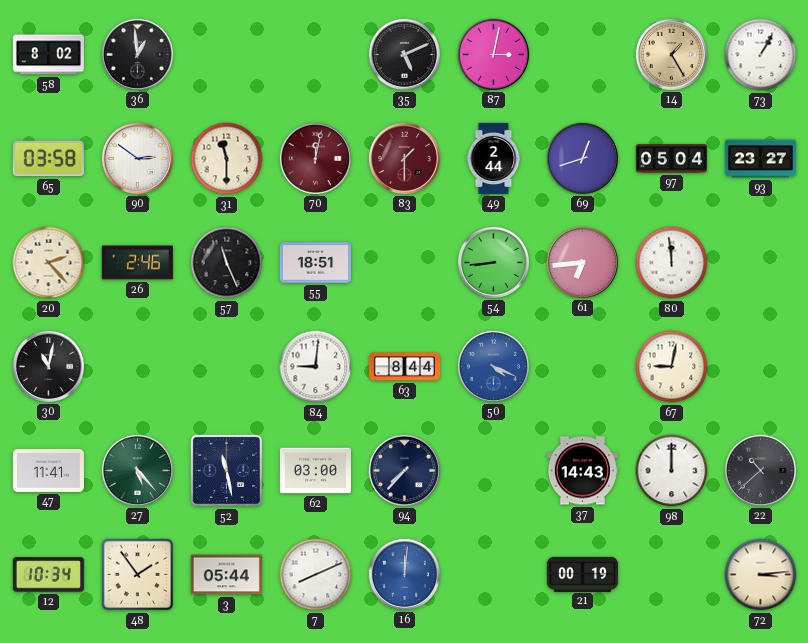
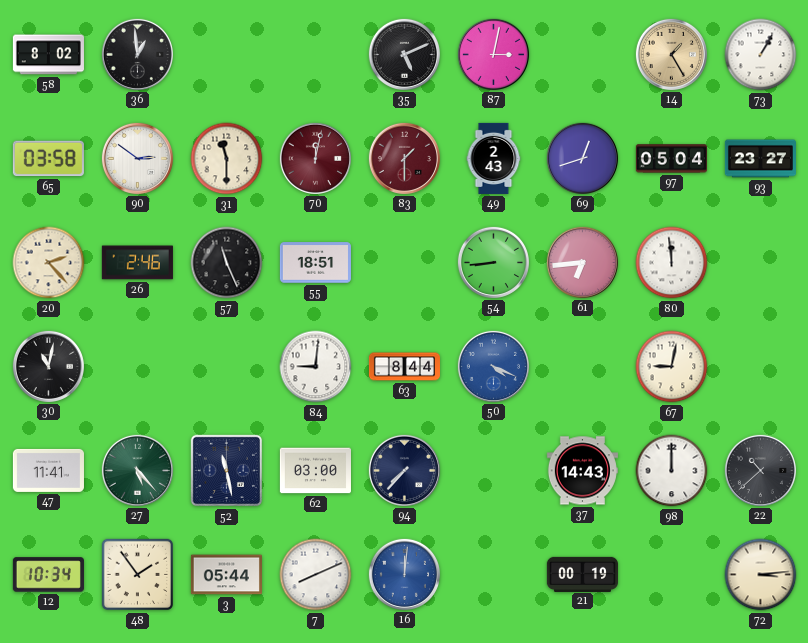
49: 2:44 -> 2:43
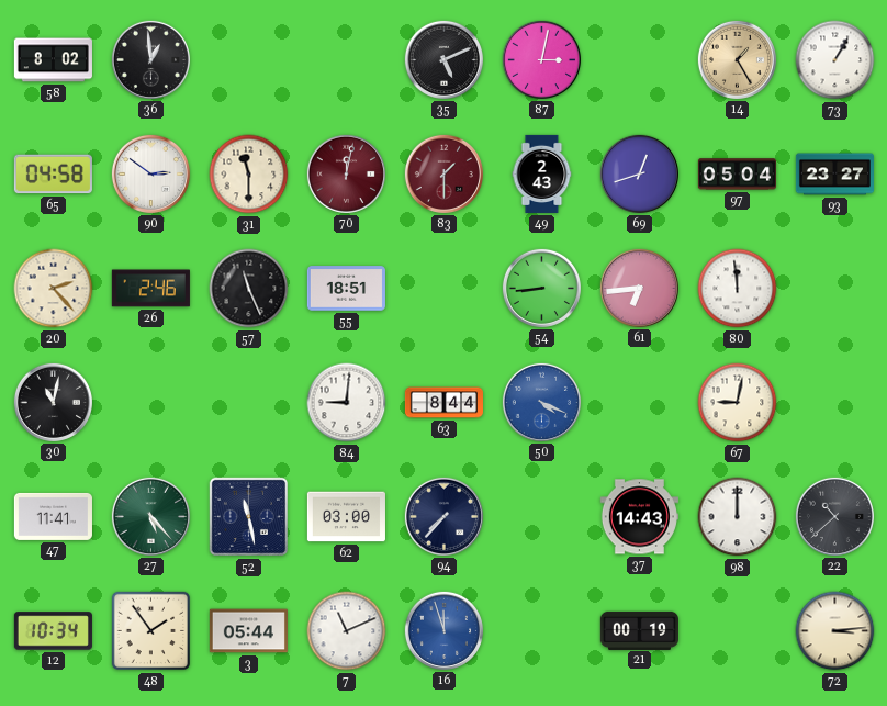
65: 03:58 -> 04:58
7: 8:11 -> 11:11
16: 12:01 -> 11:57
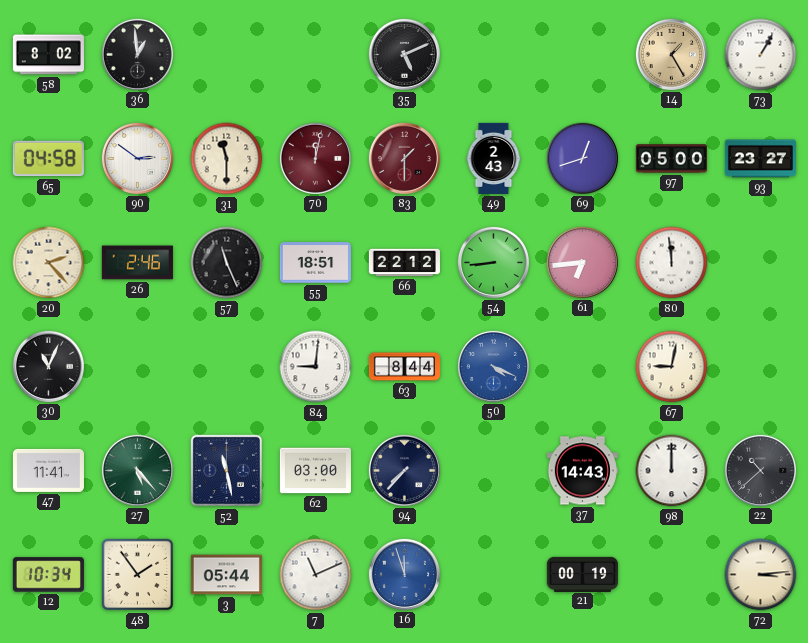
87: 3:02 -> none
97: 05:04 -> 05:00
66: none -> 22:12
30: 11:02 -> 11:04
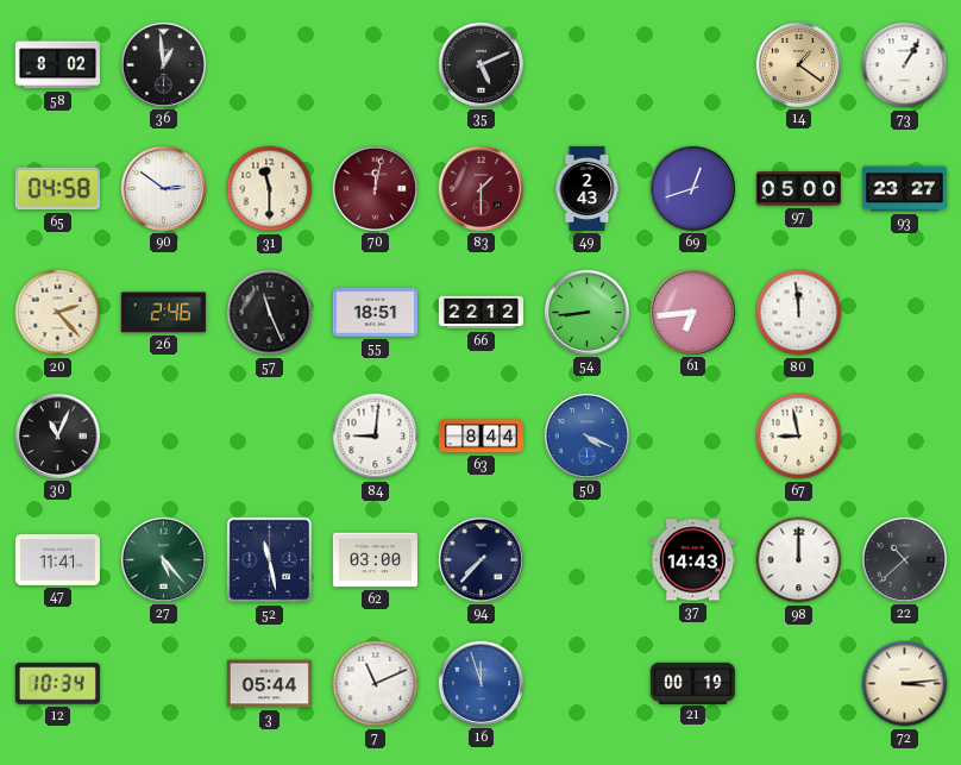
14: 1:25 -> 1:21
67: 9:02 -> 8:58
48: 1:54 -> none
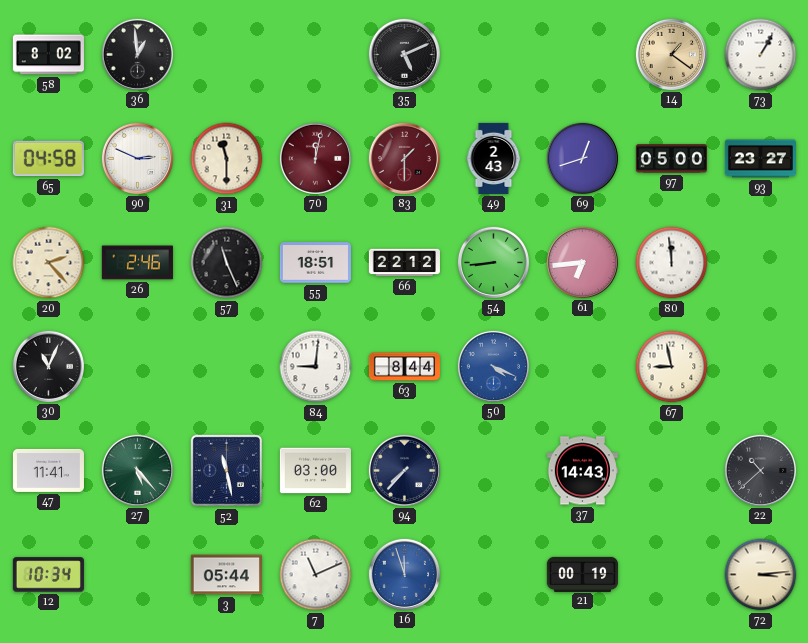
90: 2:51 -> 2:49
98: 12:00 -> none
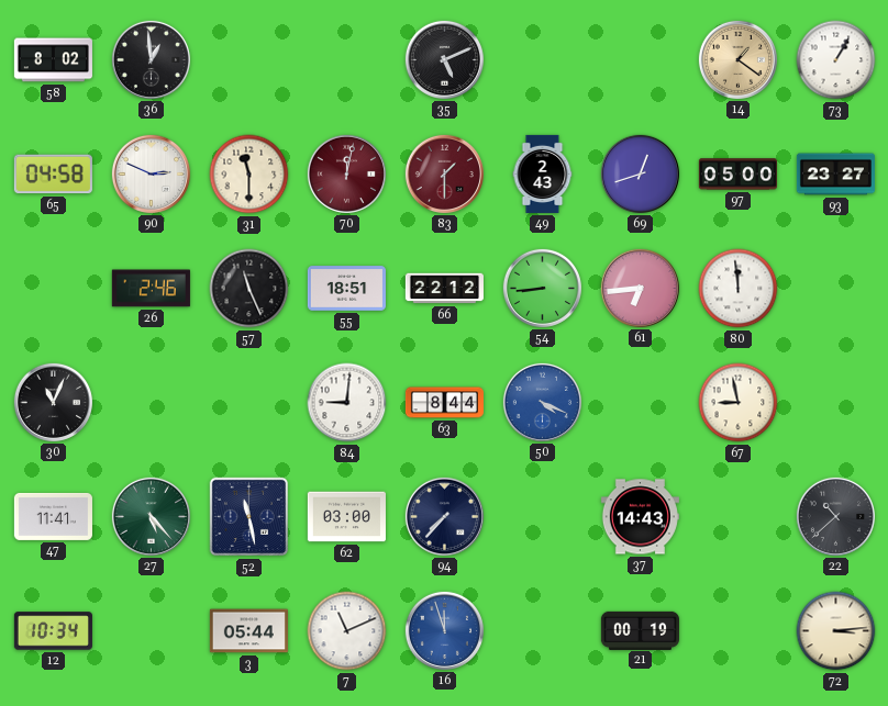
20: 2:23 -> none
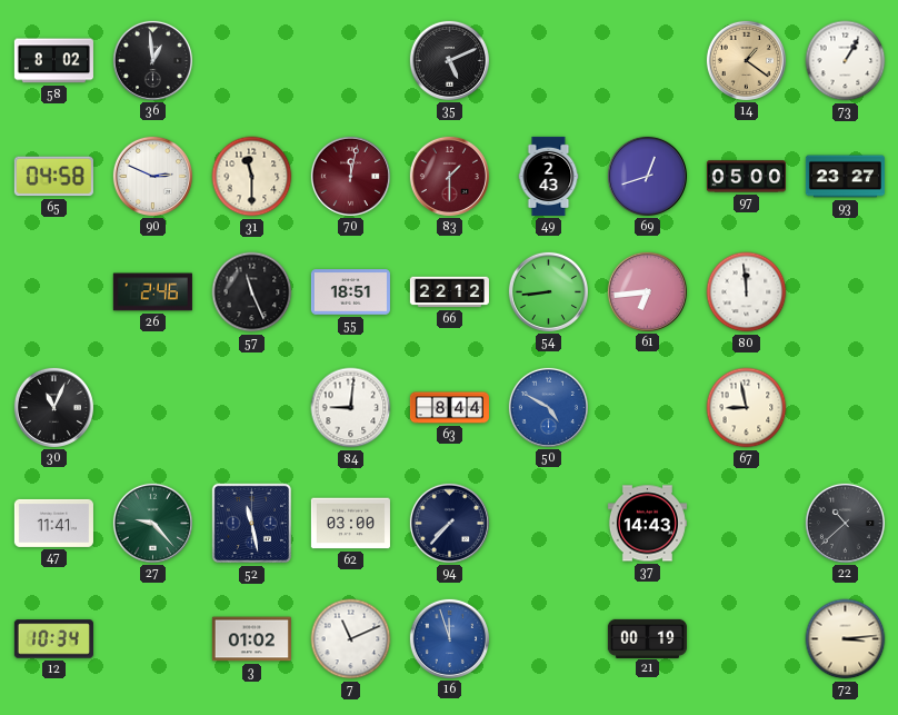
50: 4:19 -> 4:50
27: 5:23 -> 9:23
3: 05:44 -> 01:02
